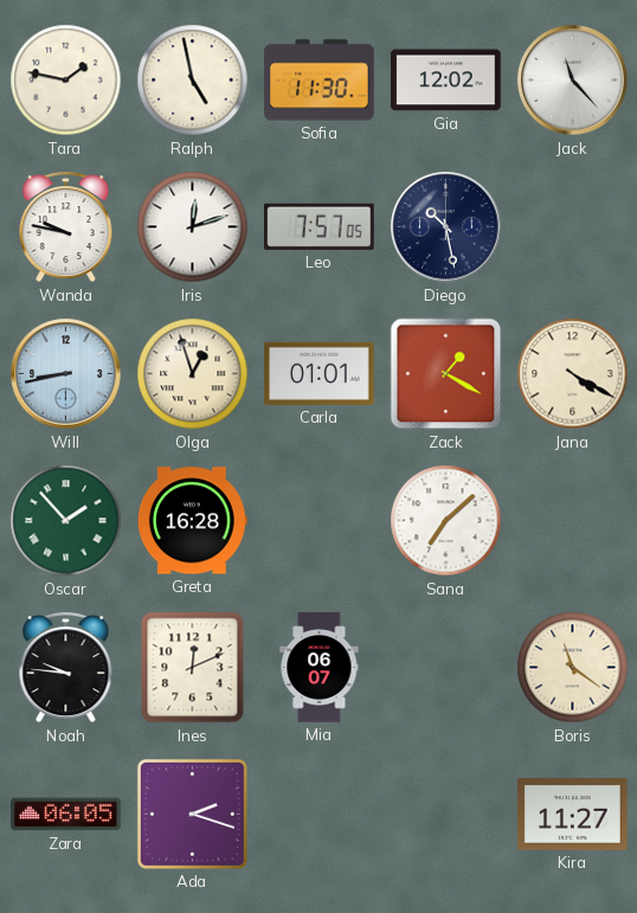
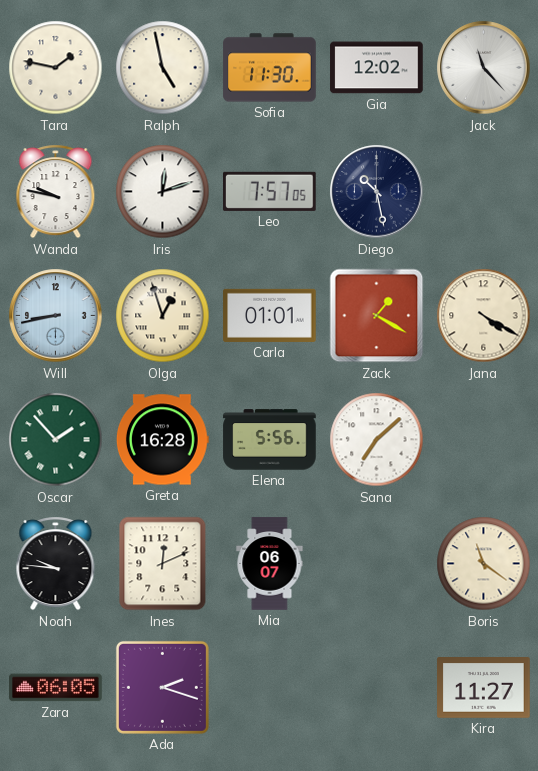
Elena: none -> 5:56
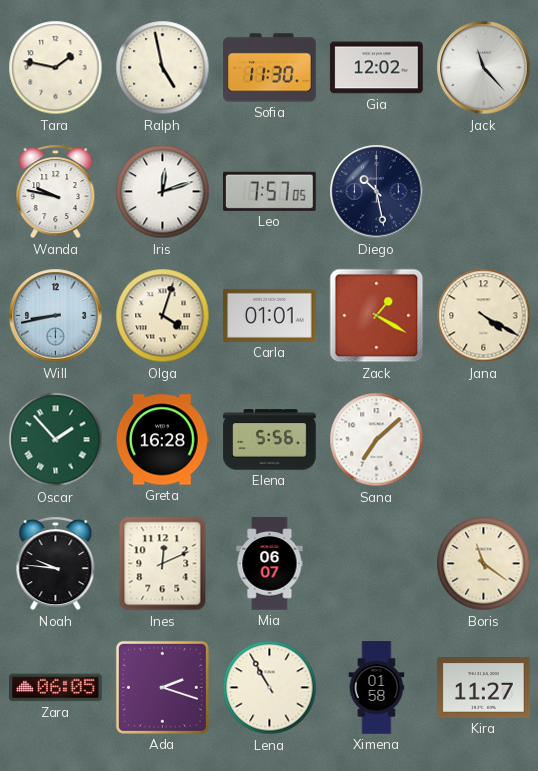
Olga: 12:57 -> 4:03
Lena: none -> 10:55
Ximena: none -> 01:58
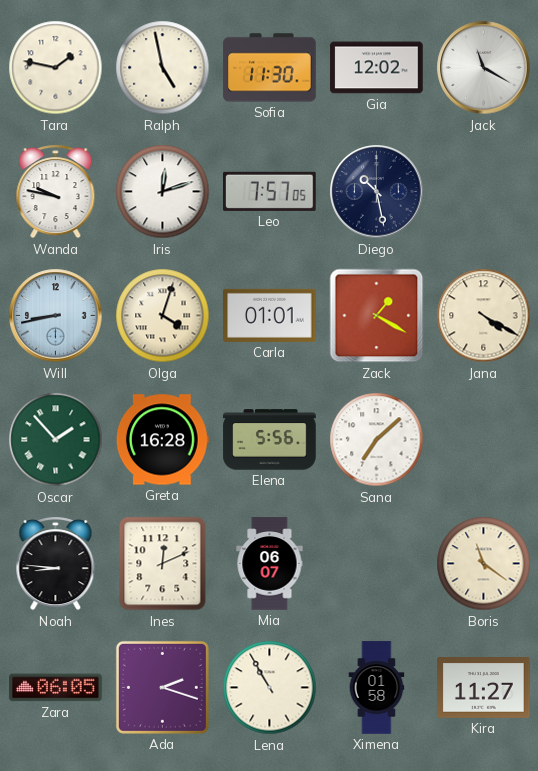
Jack: 11:23 -> 11:20
Noah: 9:46 -> 8:46
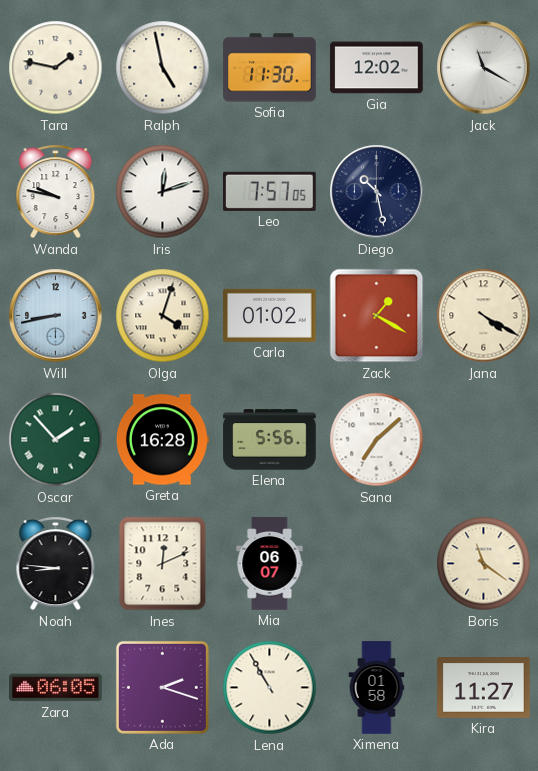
Carla: 01:01 -> 01:02
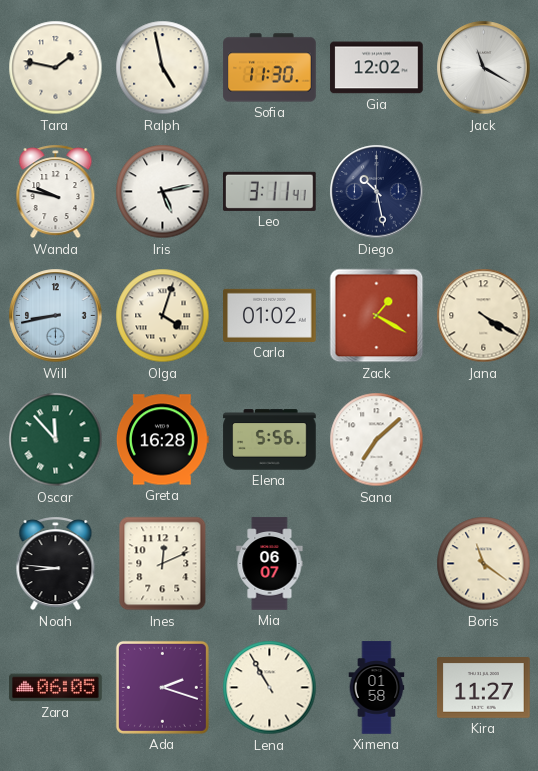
Iris: 12:12 -> 5:13
Leo: 7:57 -> 3:11
Oscar: 1:53 -> 11:53
